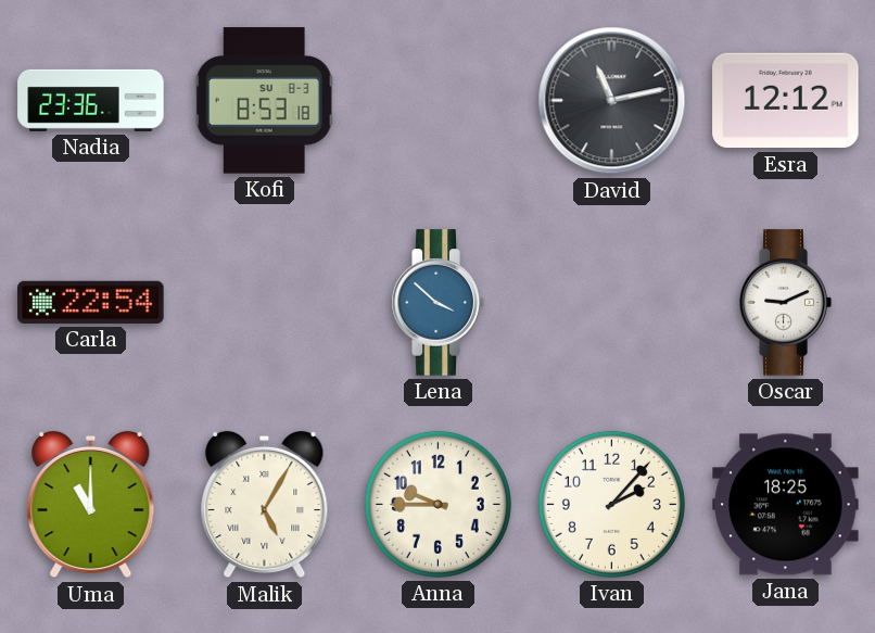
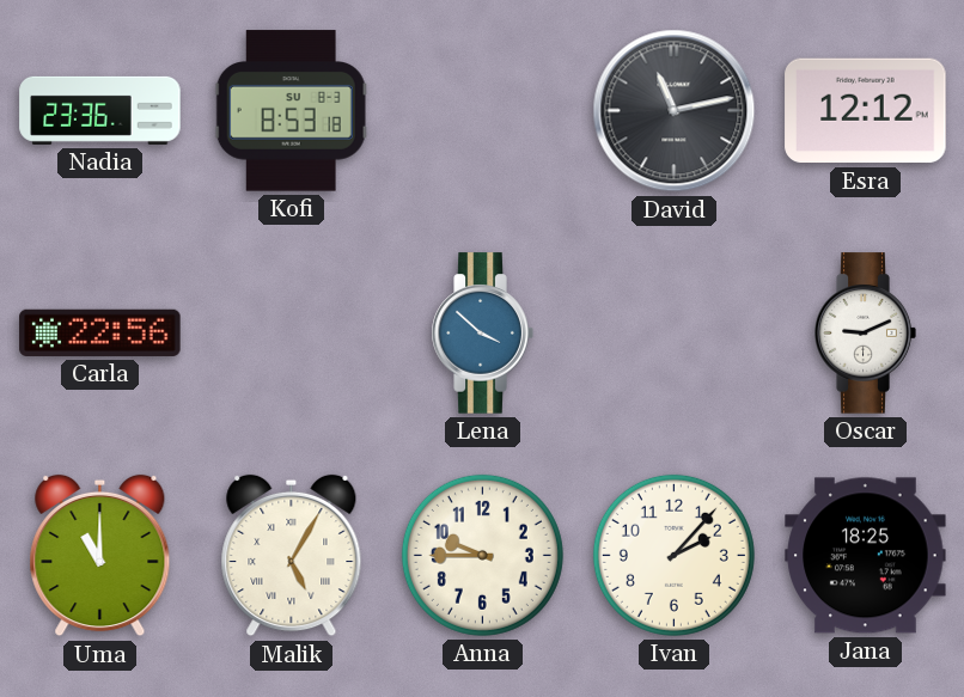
Carla: 22:54 -> 22:56
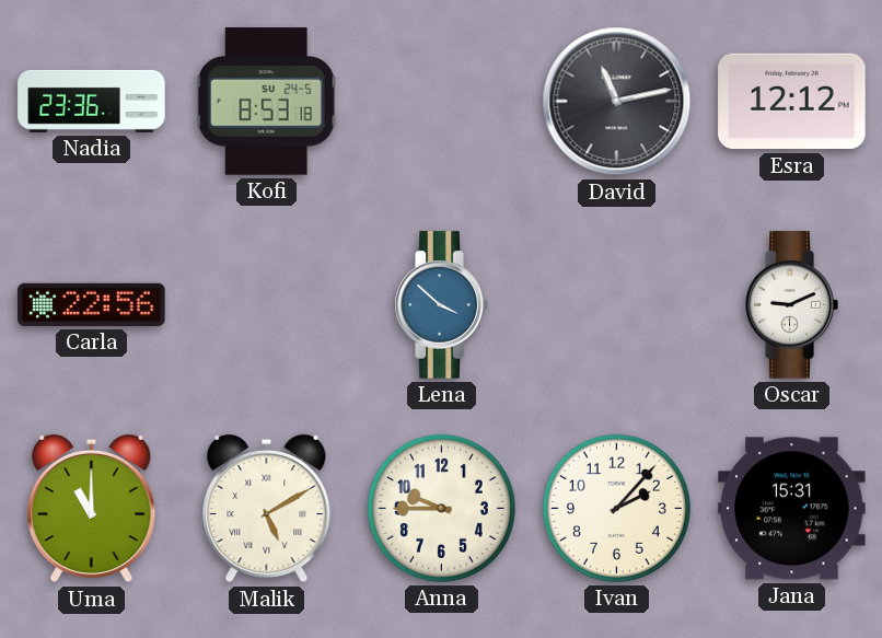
Kofi date: SU 8-3 -> SU 24-5
Malik: 5:05 -> 5:10
Jana: 18:25 -> 15:31
